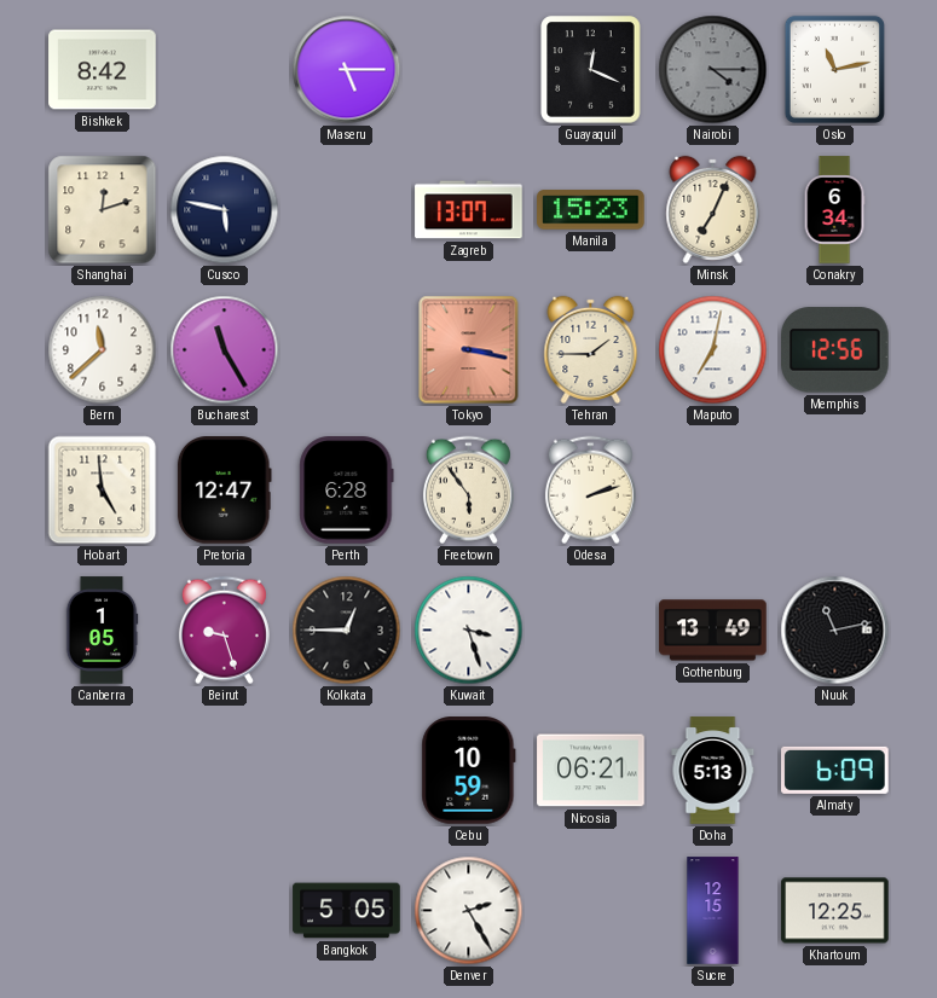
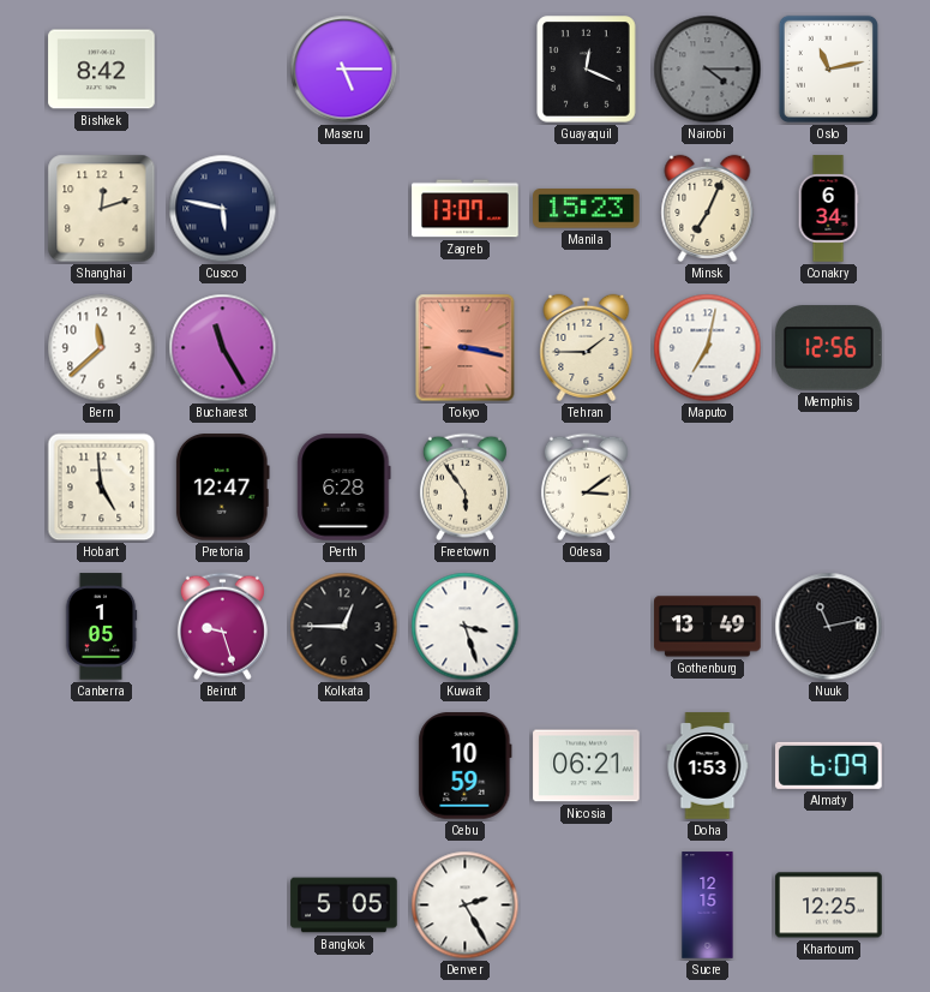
Odesa: 2:12 -> 3:09
Doha: 5:13 -> 1:53
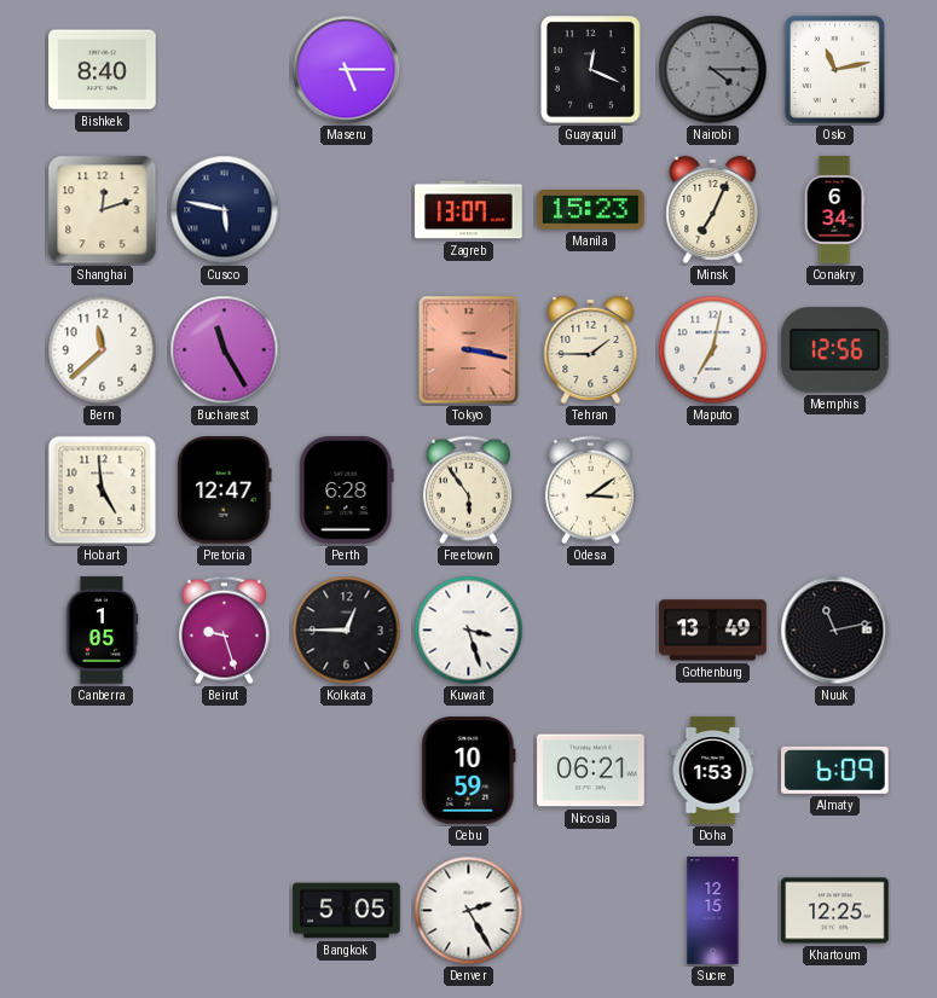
Bishkek: 8:42 -> 8:40
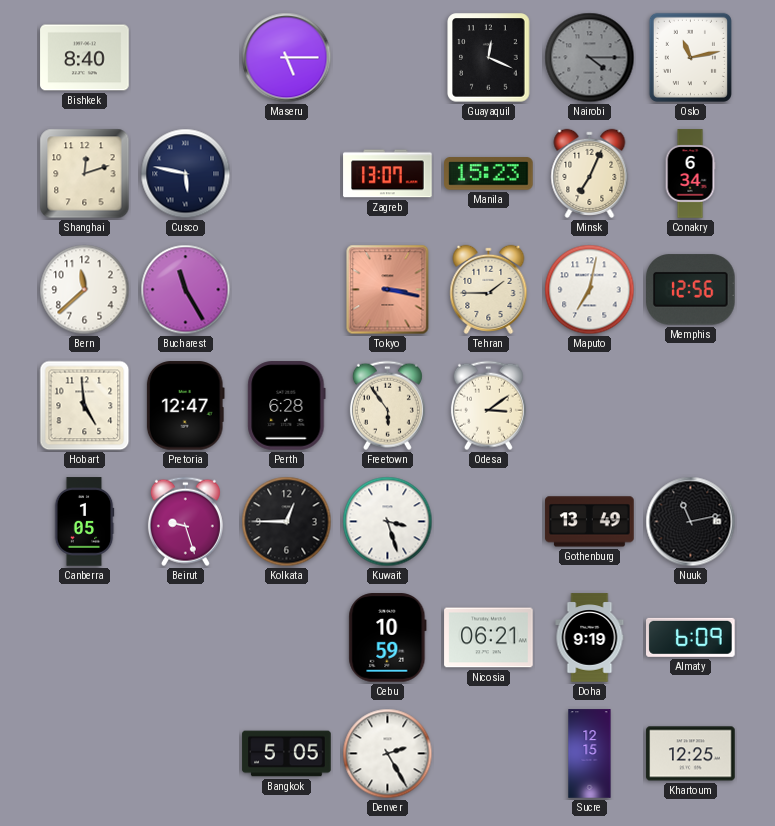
Doha: 1:53 -> 9:19
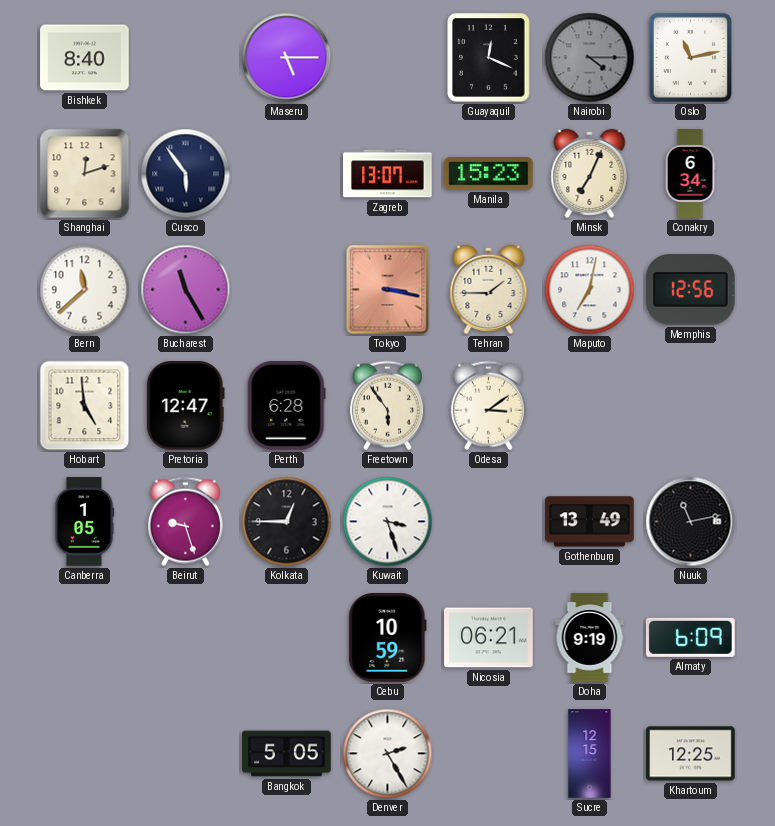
Cusco: 5:47 -> 5:54
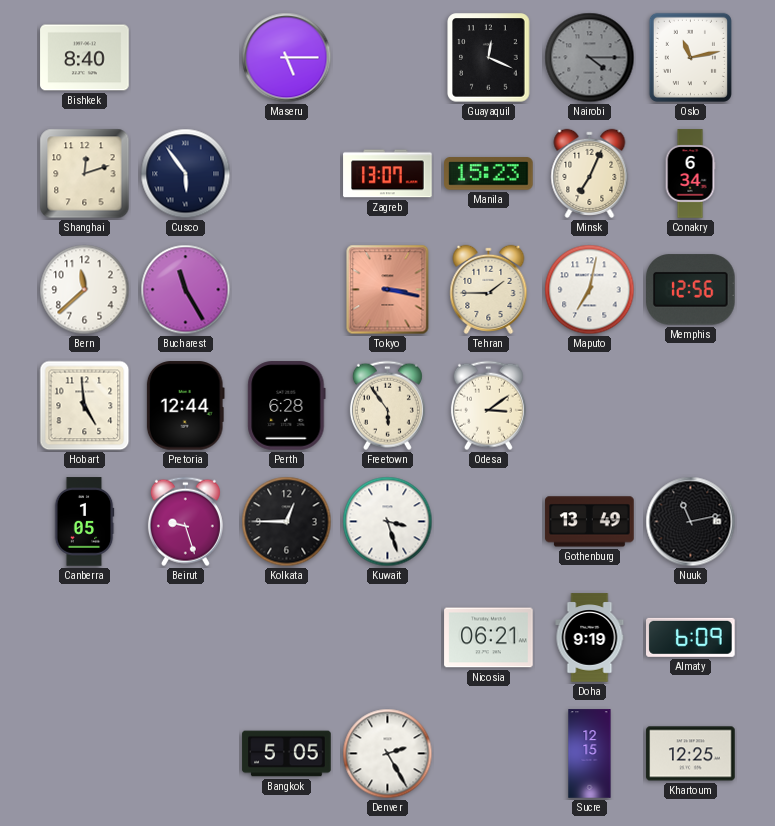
Pretoria: 12:47 -> 12:44
Cebu: 10:59 -> none
